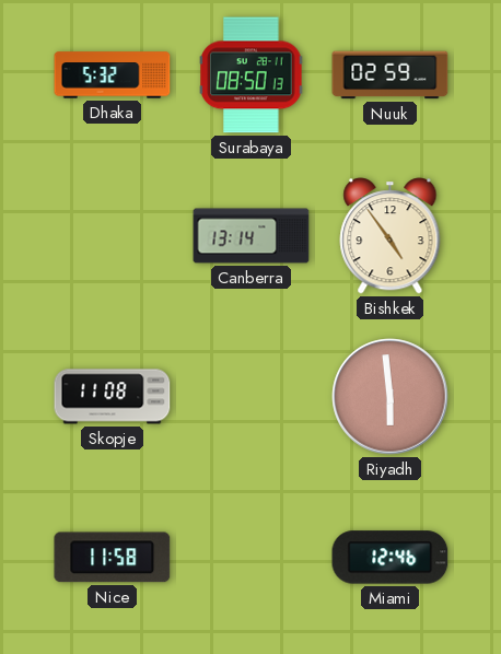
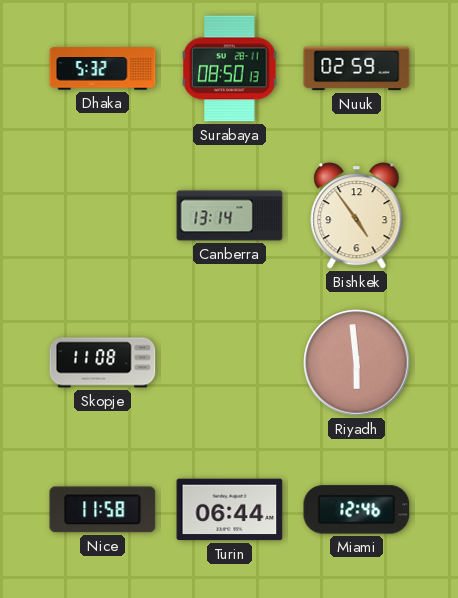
Turin: none -> 06:44
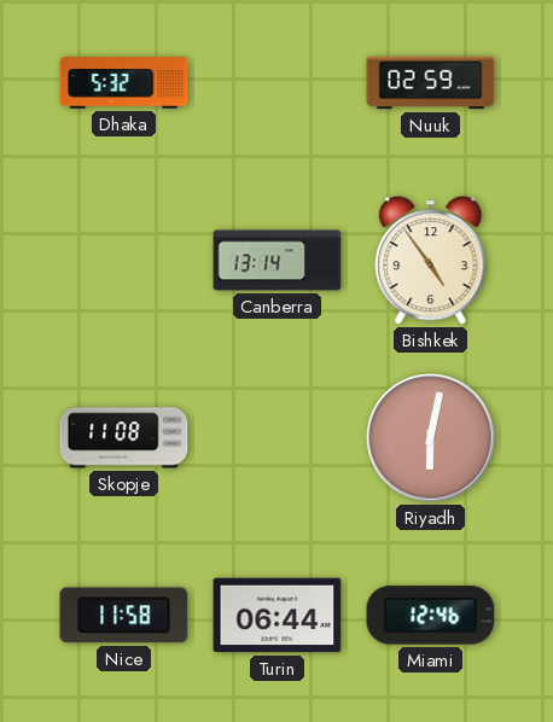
Surabaya: 08:50 -> none
Riyadh: 5:59 -> 6:02
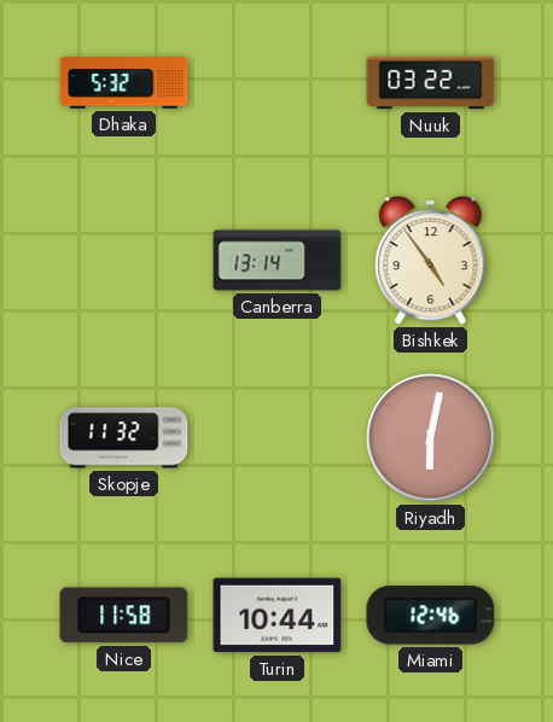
Nuuk: 02:59 -> 03:22
Skopje: 11:08 -> 11:32
Turin: 06:44 -> 10:44
